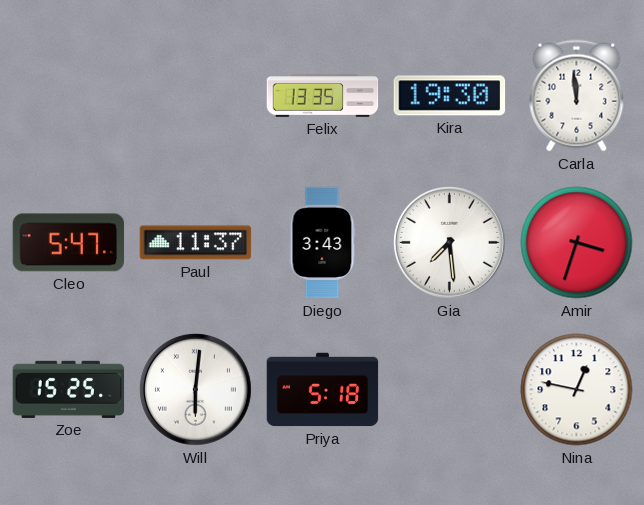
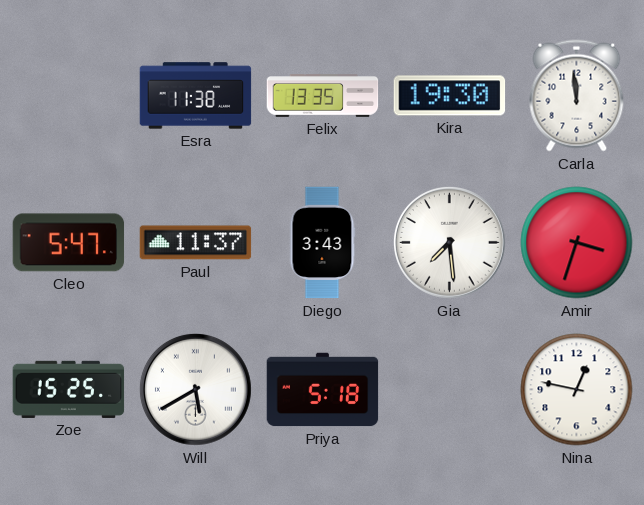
Esra: none -> 11:38
Will: 6:01 -> 5:40
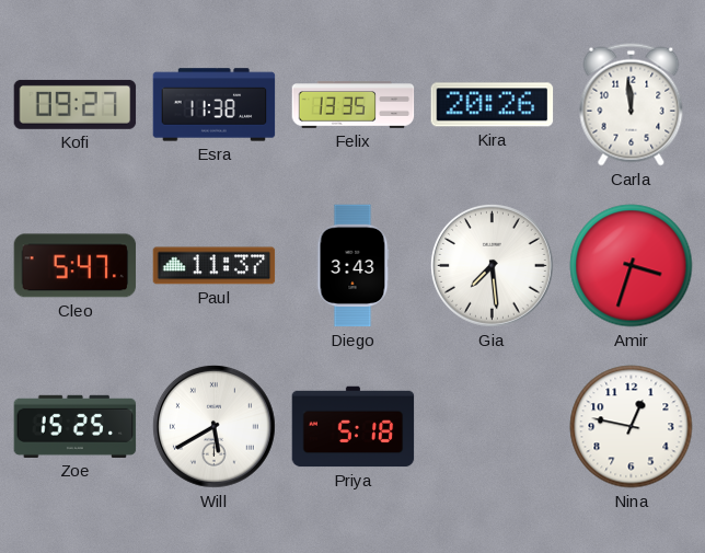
Kofi: none -> 09:27
Kira: 19:30 -> 20:26
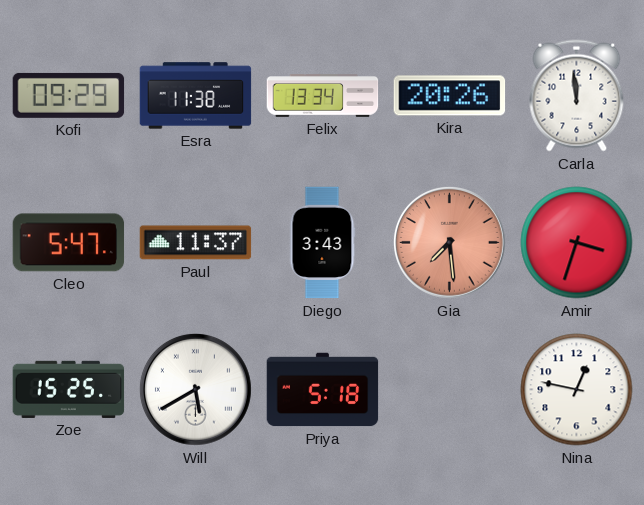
Kofi: 09:27 -> 09:29
Felix: 13:35 -> 13:34
Gia dial: white -> salmon
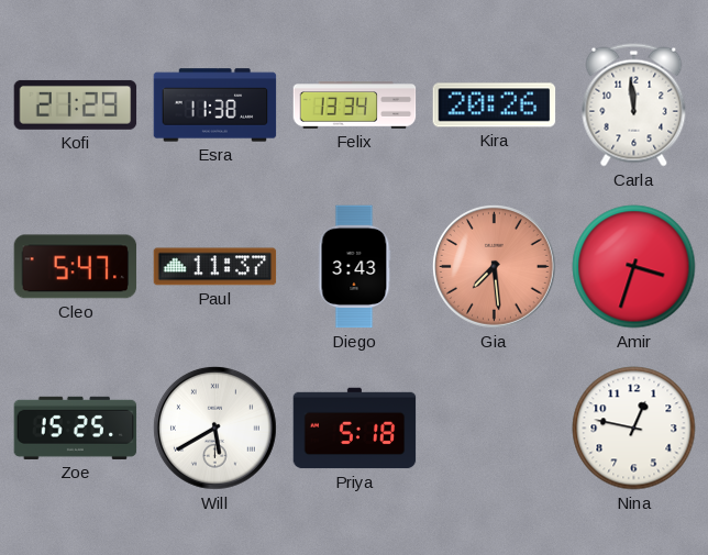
Kofi: 09:29 -> 21:29
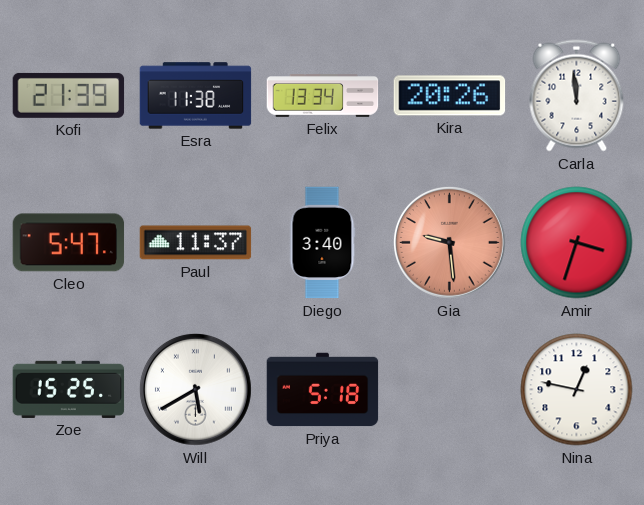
Kofi: 21:29 -> 21:39
Diego: 3:43 -> 3:40
Gia: 7:29 -> 9:29
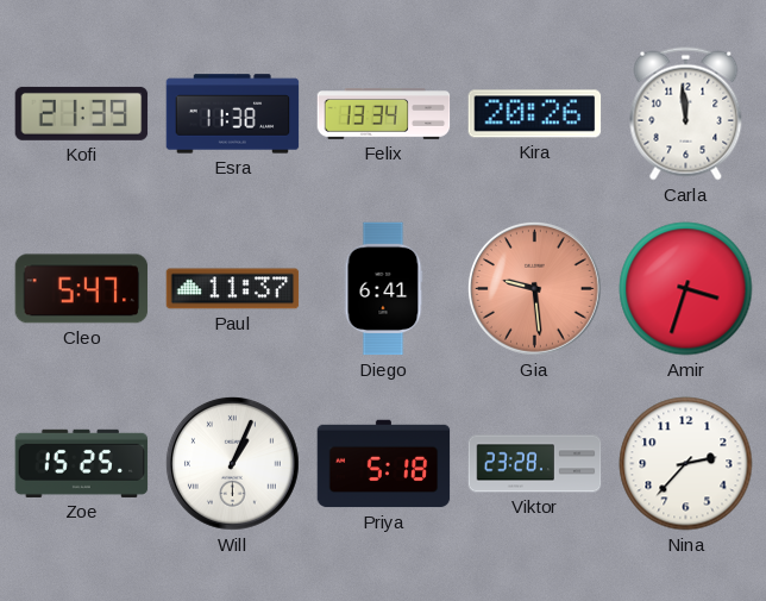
Diego: 3:40 -> 6:41
Will: 5:40 -> 1:04
Viktor: none -> 23:28
Nina: 12:47 -> 2:37
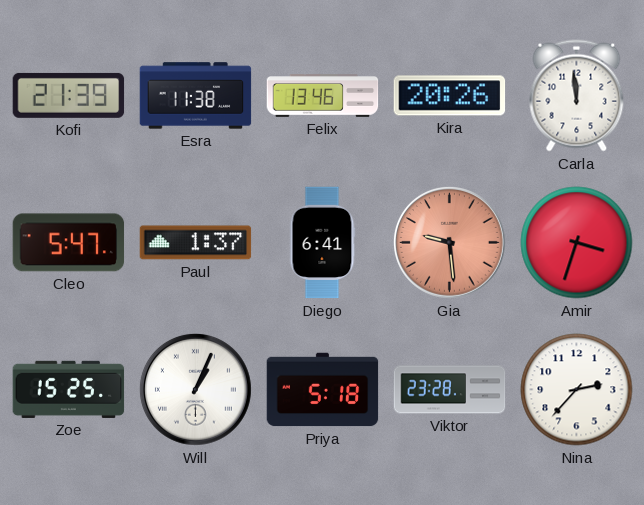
Felix: 13:34 -> 13:46
Paul: 11:37 -> 1:37
